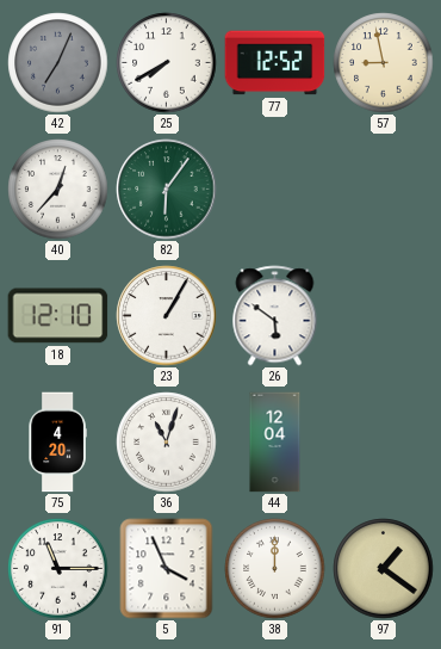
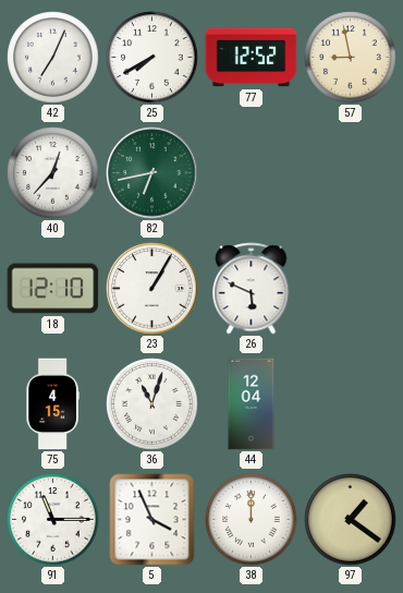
42 dial: grey -> white
82: 6:06 -> 6:43
26: 5:51 -> 5:49
75: 4:20 -> 4:15
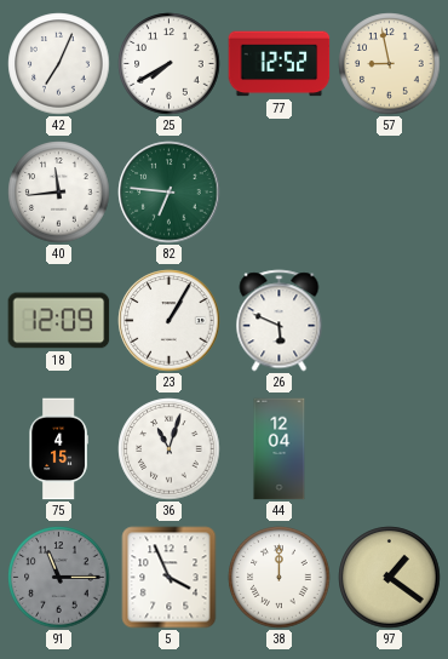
40: 12:37 -> 11:44
82: 6:43 -> 6:46
18: 12:10 -> 12:09
91 dial: white -> grey
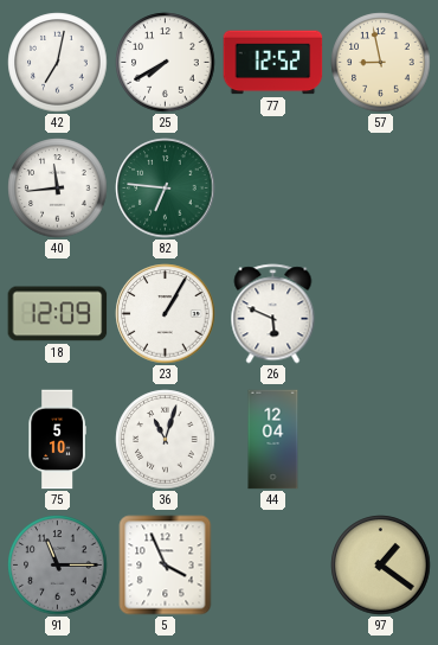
42: 7:04 -> 7:02
75: 4:15 -> 5:10
38: 12:00 -> none
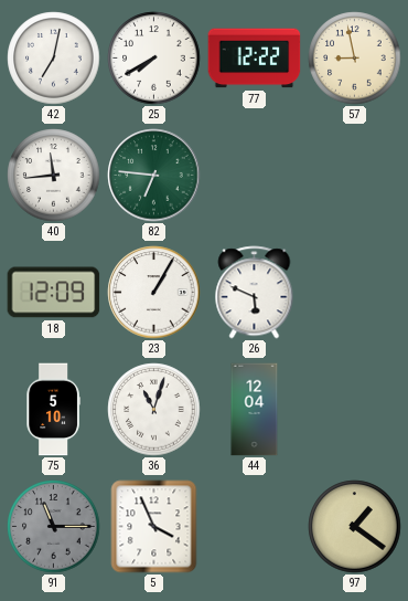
77: 12:52 -> 12:22
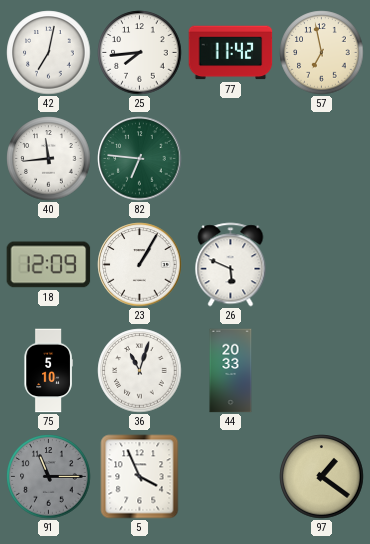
25: 7:40 -> 7:44
77: 12:22 -> 11:42
57: 8:58 -> 6:58
44: 12:04 -> 20:33
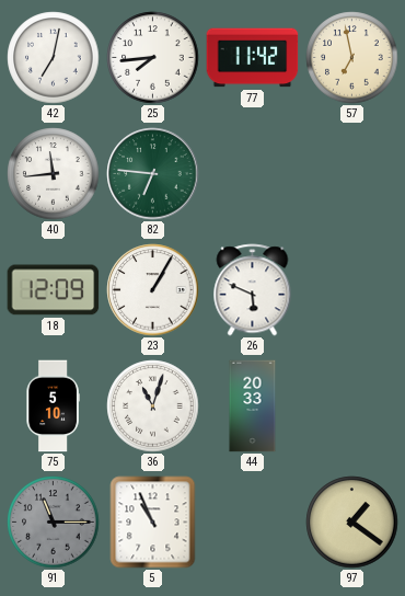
5: 3:56 -> 10:56
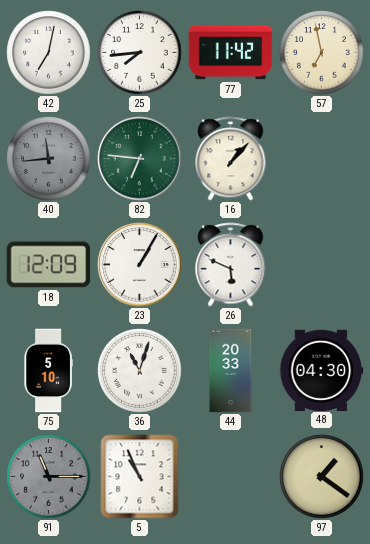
40 dial: white -> grey
16: none -> 1:07
48: none -> 04:30
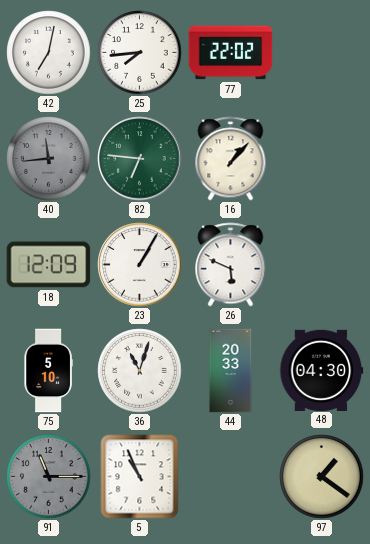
77: 11:42 -> 22:02
57: 6:58 -> none
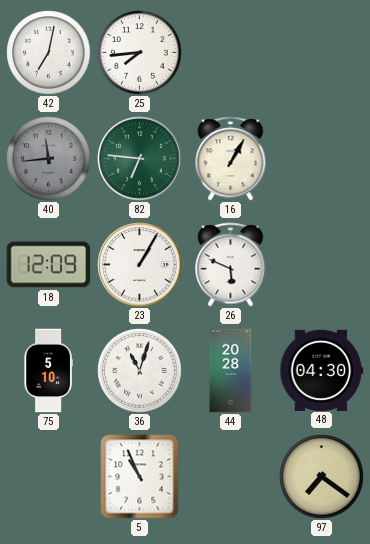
77: 22:02 -> none
16: 1:07 -> 1:05
44: 20:33 -> 20:28
91: 11:15 -> none
97: 1:21 -> 7:21
